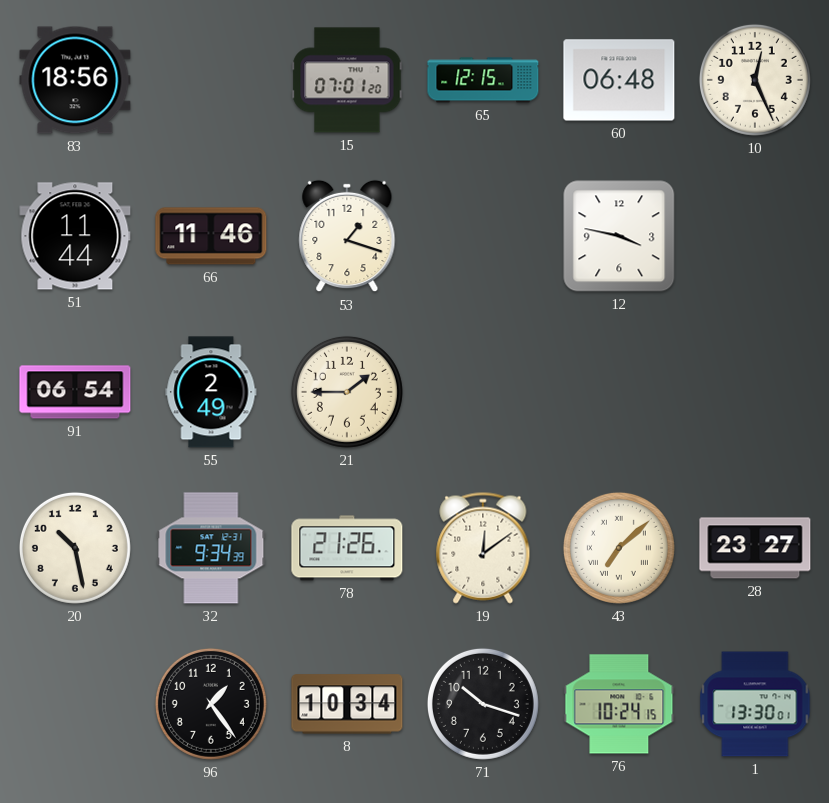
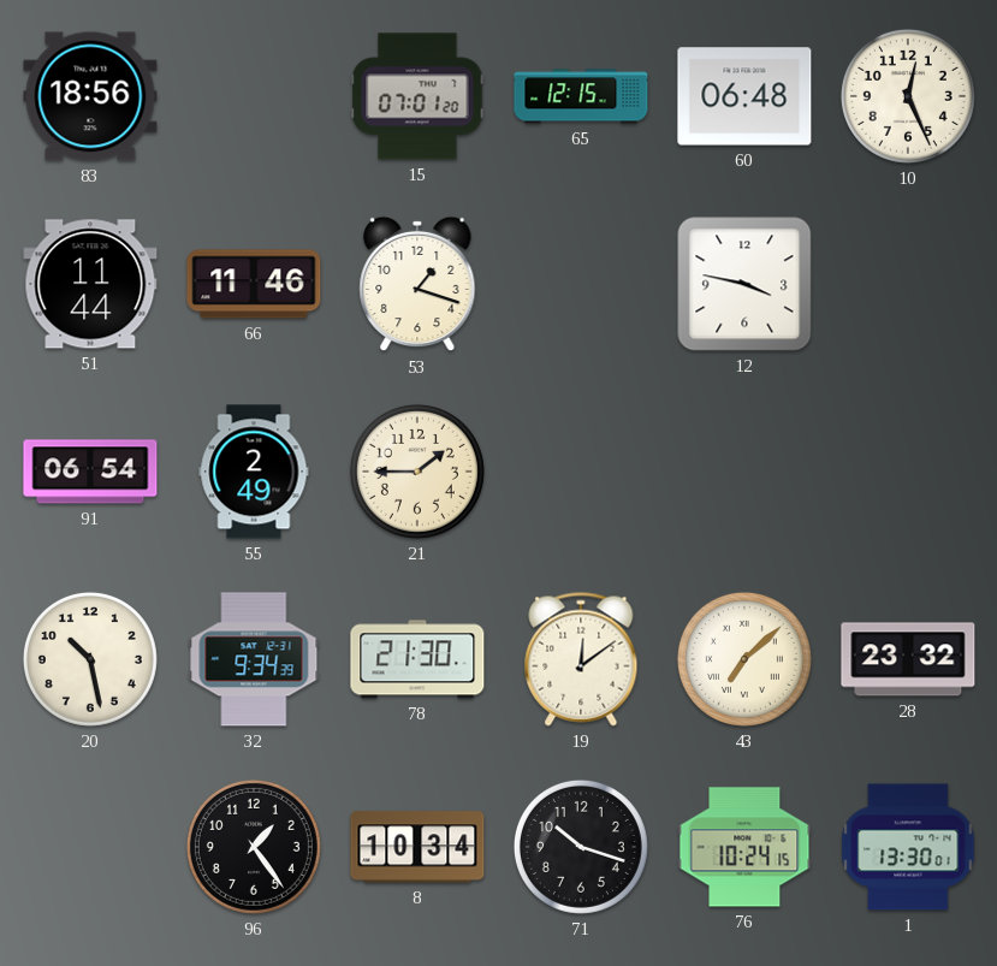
78: 21:26 -> 21:30
28: 23:27 -> 23:32
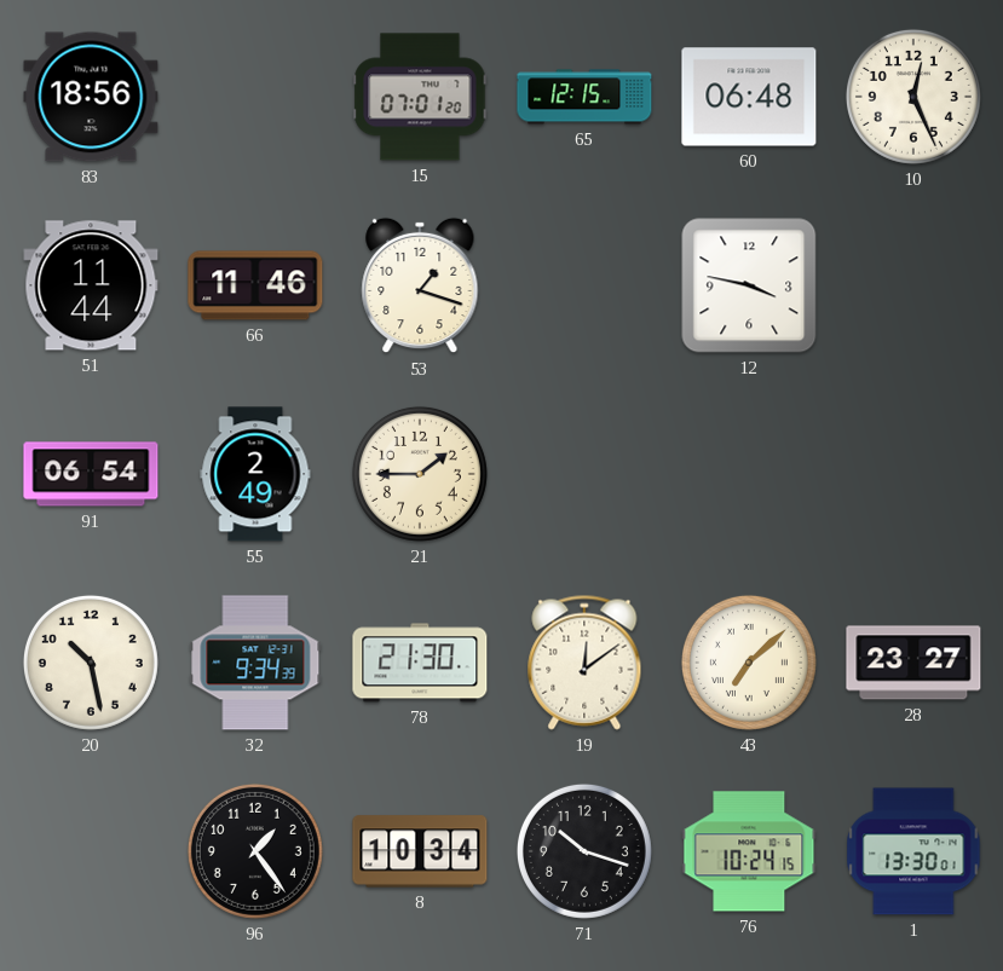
28: 23:32 -> 23:27
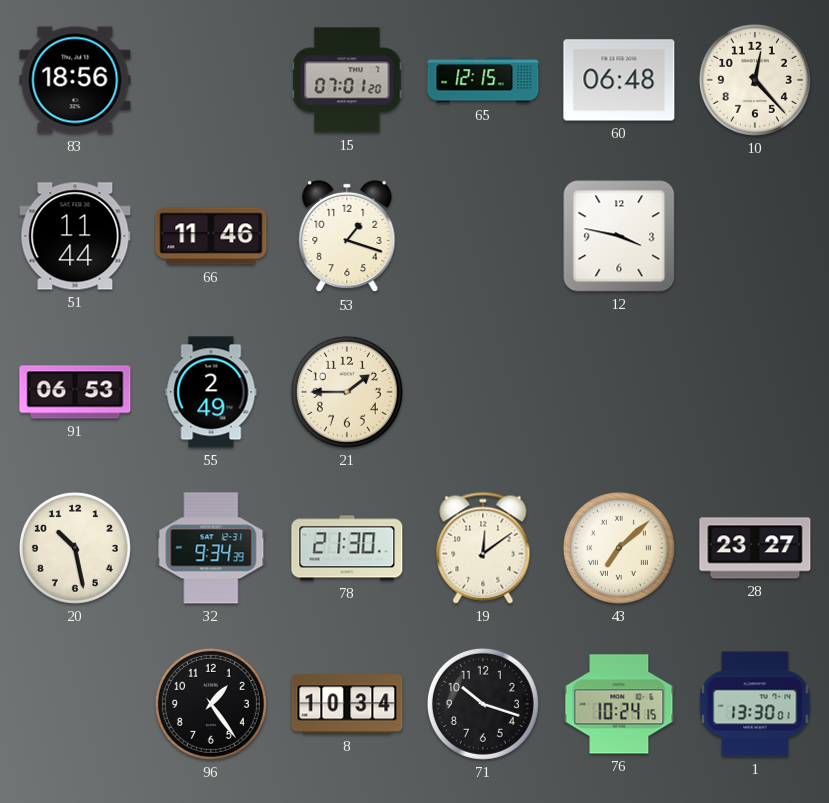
10: 12:26 -> 12:23
91: 06:54 -> 06:53
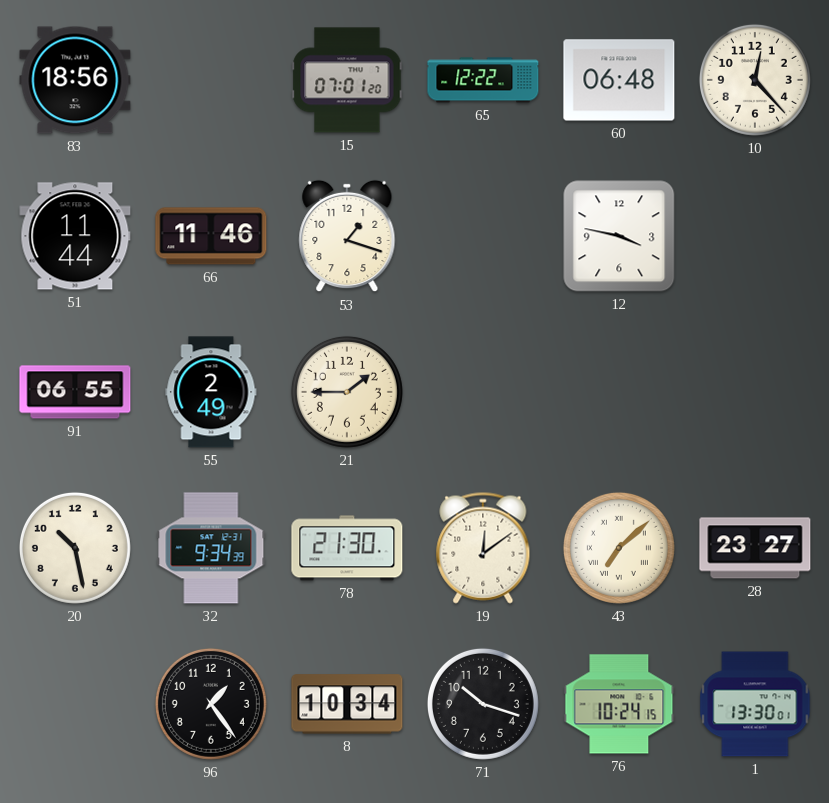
65: 12:15 -> 12:22
91: 06:53 -> 06:55
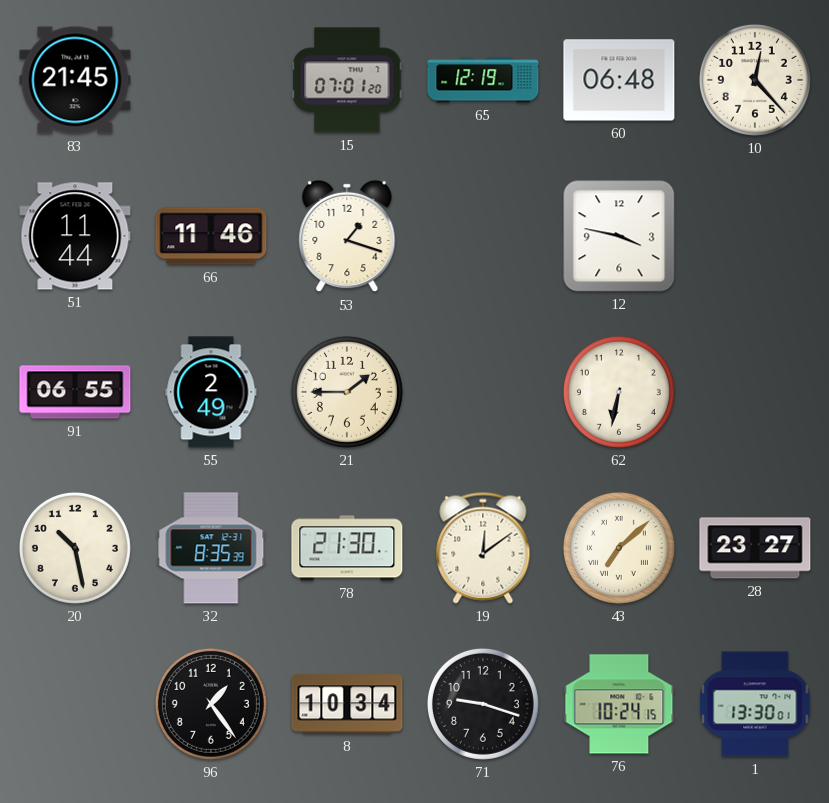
83: 18:56 -> 21:45
65: 12:22 -> 12:19
62: none -> 6:32
32: 9:34 -> 8:35
71: 10:18 -> 9:18
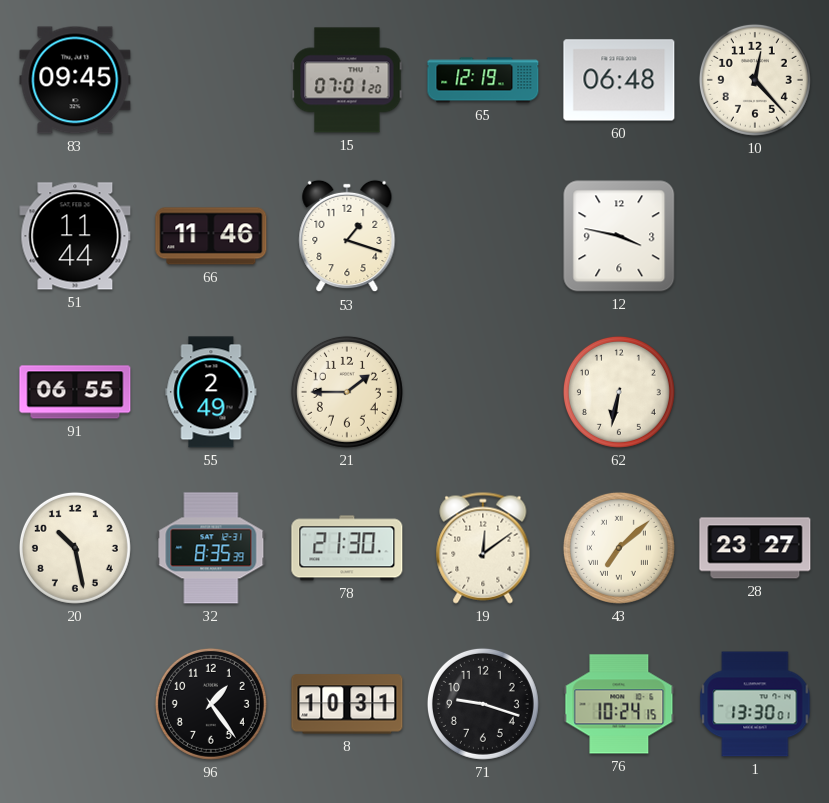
83: 21:45 -> 09:45
8: 10:34 -> 10:31
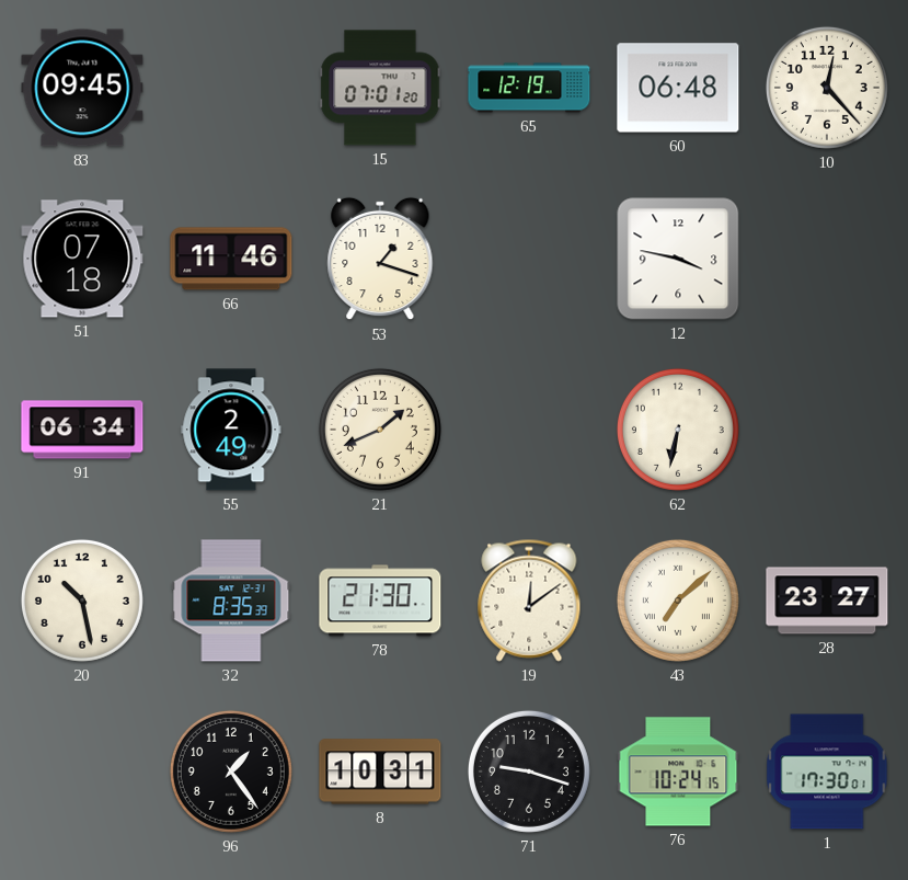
51: 11:44 -> 07:18
91: 06:55 -> 06:34
21: 1:45 -> 1:41
1: 13:30 -> 17:30
